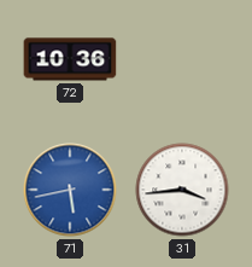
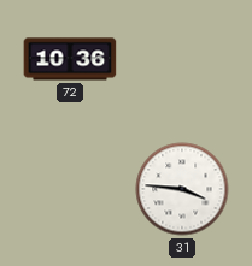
71: 5:43 -> none
31: 3:44 -> 3:46
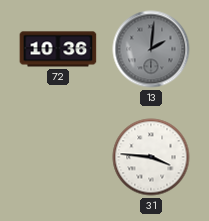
13: none -> 2:01
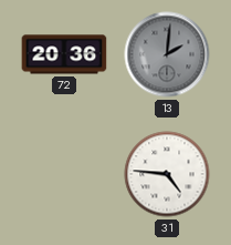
72: 10:36 -> 20:36
31: 3:46 -> 4:46
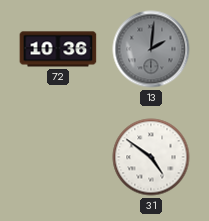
72: 20:36 -> 10:36
31: 4:46 -> 4:51
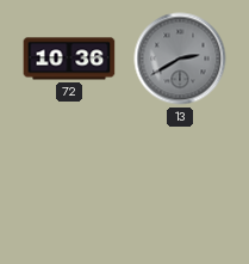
13: 2:01 -> 2:40
31: 4:51 -> none
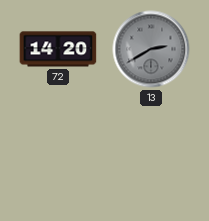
72: 10:36 -> 14:20
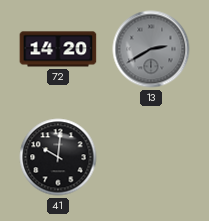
41: none -> 10:01
